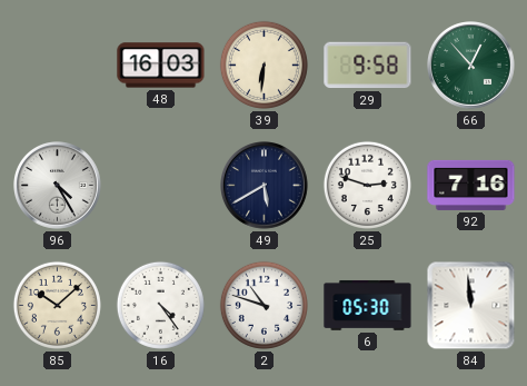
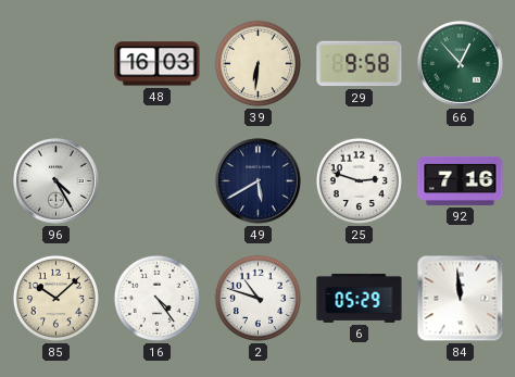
6: 05:30 -> 05:29
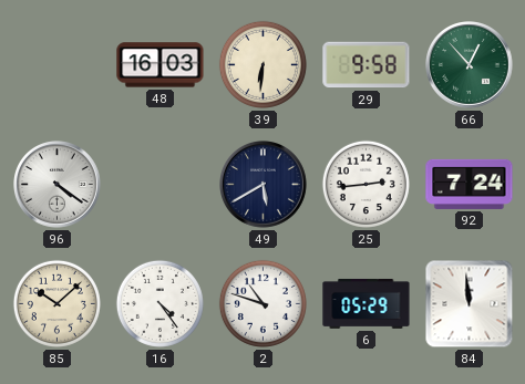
96: 4:25 -> 4:21
25: 2:48 -> 2:44
92: 7:16 -> 7:24
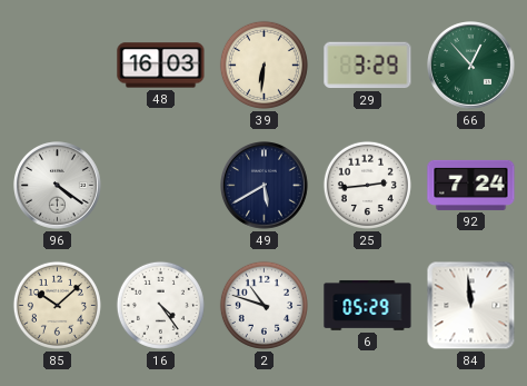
29: 9:58 -> 3:29
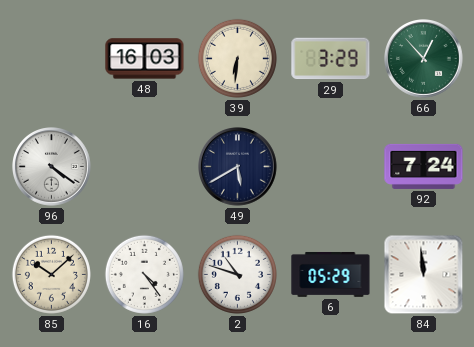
25: 2:44 -> none
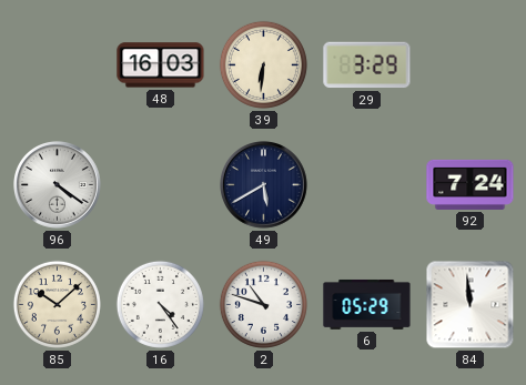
66: 12:53 -> none
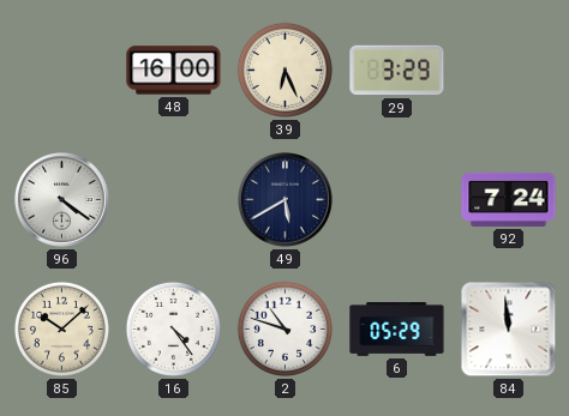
48: 16:03 -> 16:00
39: 6:31 -> 6:26
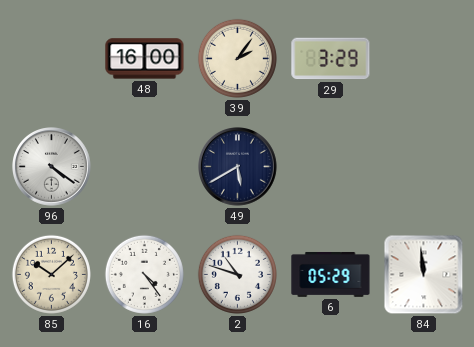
39: 6:26 -> 2:06
92: 7:24 -> none
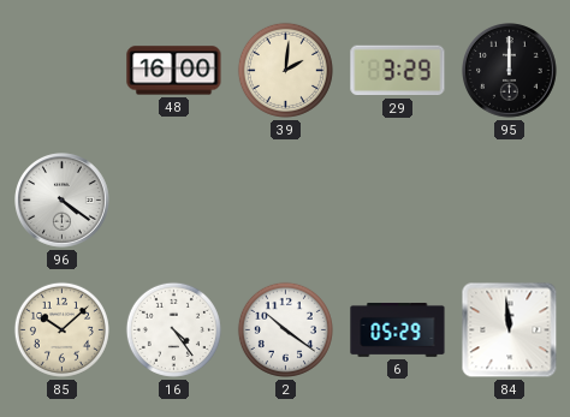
39: 2:06 -> 2:01
95: none -> 12:00
49: 5:40 -> none
2: 10:48 -> 10:21
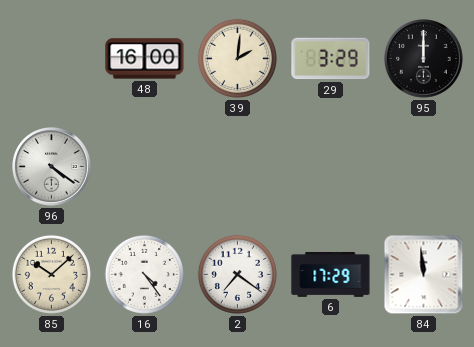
2: 10:21 -> 7:21
6: 05:29 -> 17:29
